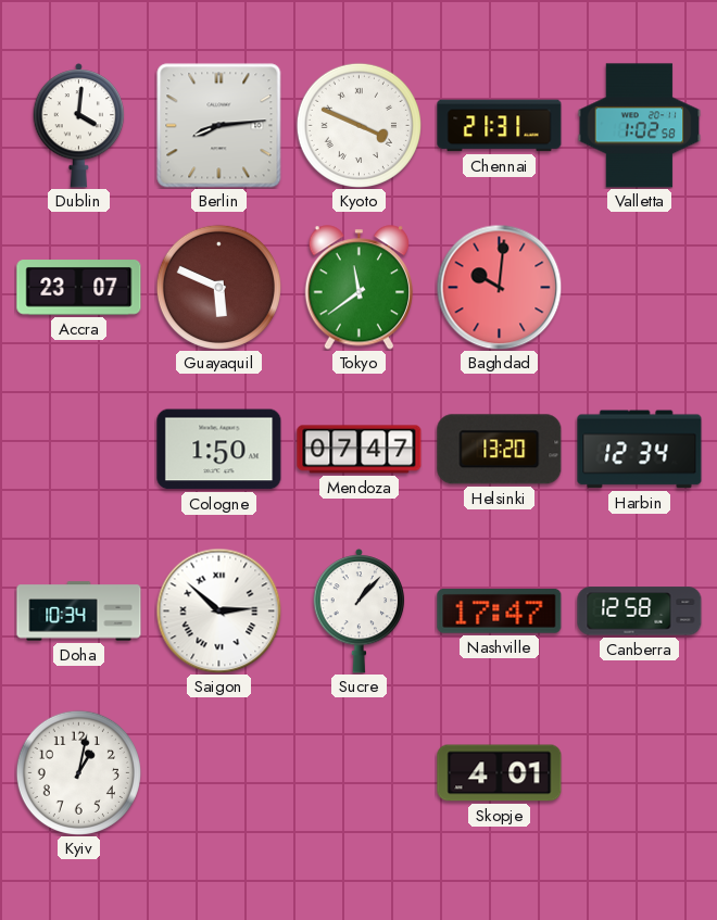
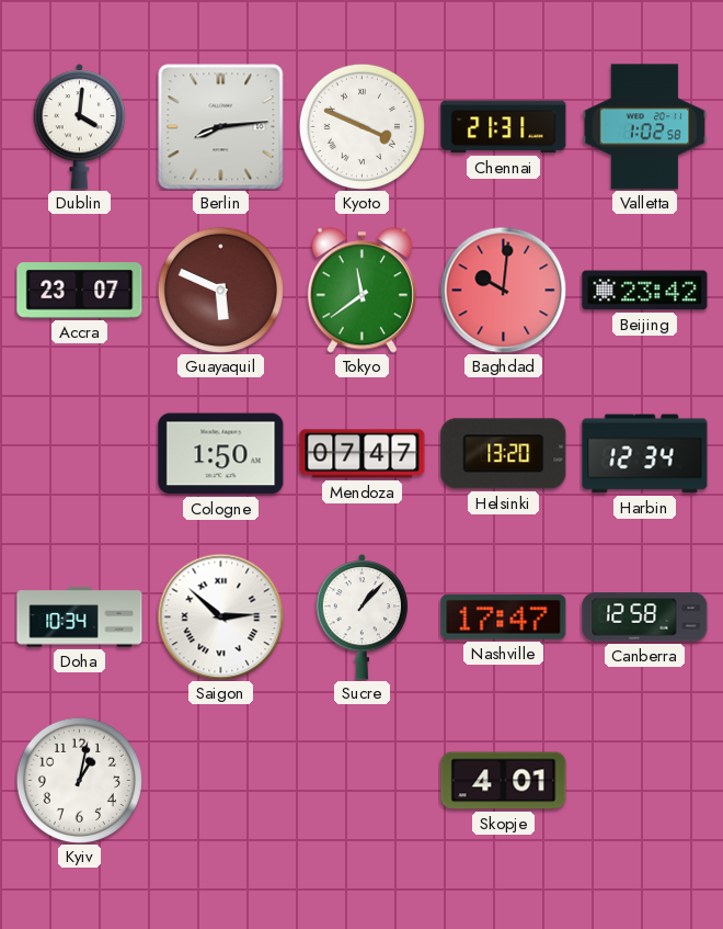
Beijing: none -> 23:42
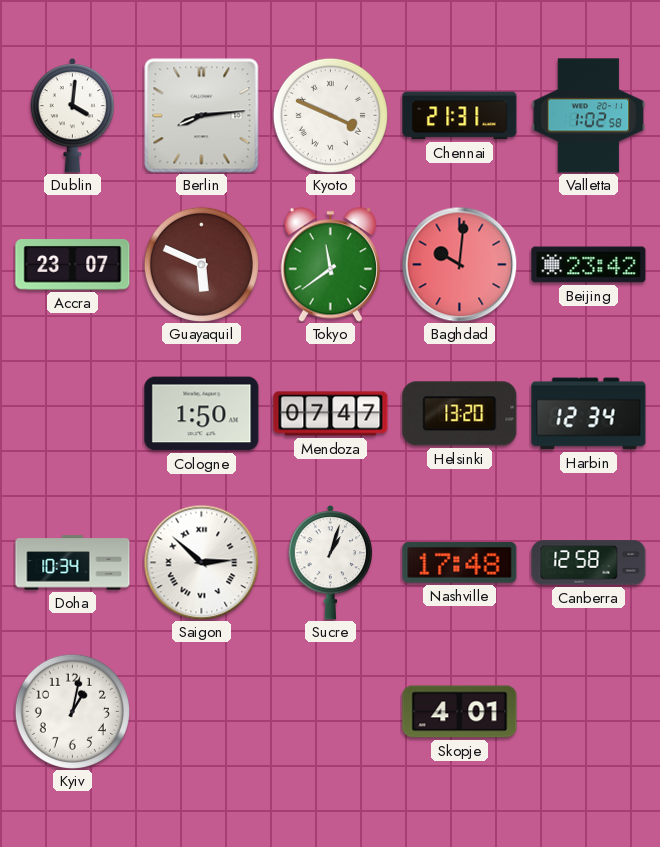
Sucre: 1:07 -> 1:03
Nashville: 17:47 -> 17:48
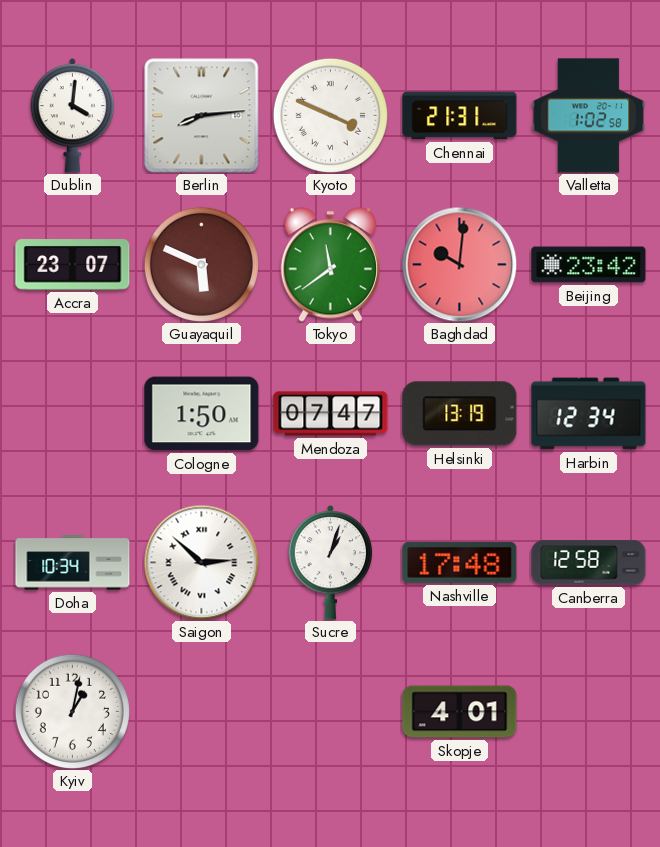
Helsinki: 13:20 -> 13:19
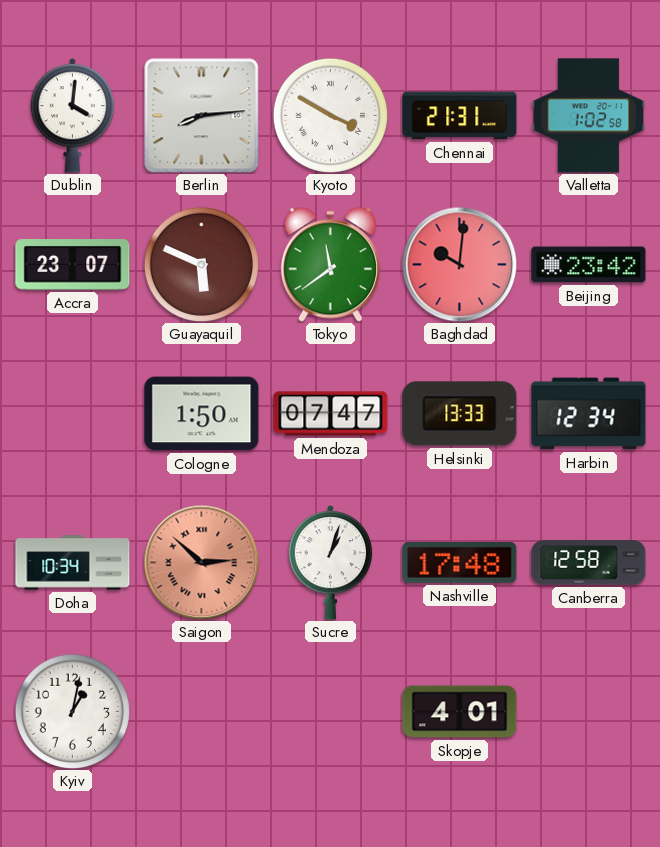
Kyoto: 3:49 -> 3:50
Helsinki: 13:19 -> 13:33
Saigon dial: white -> salmon
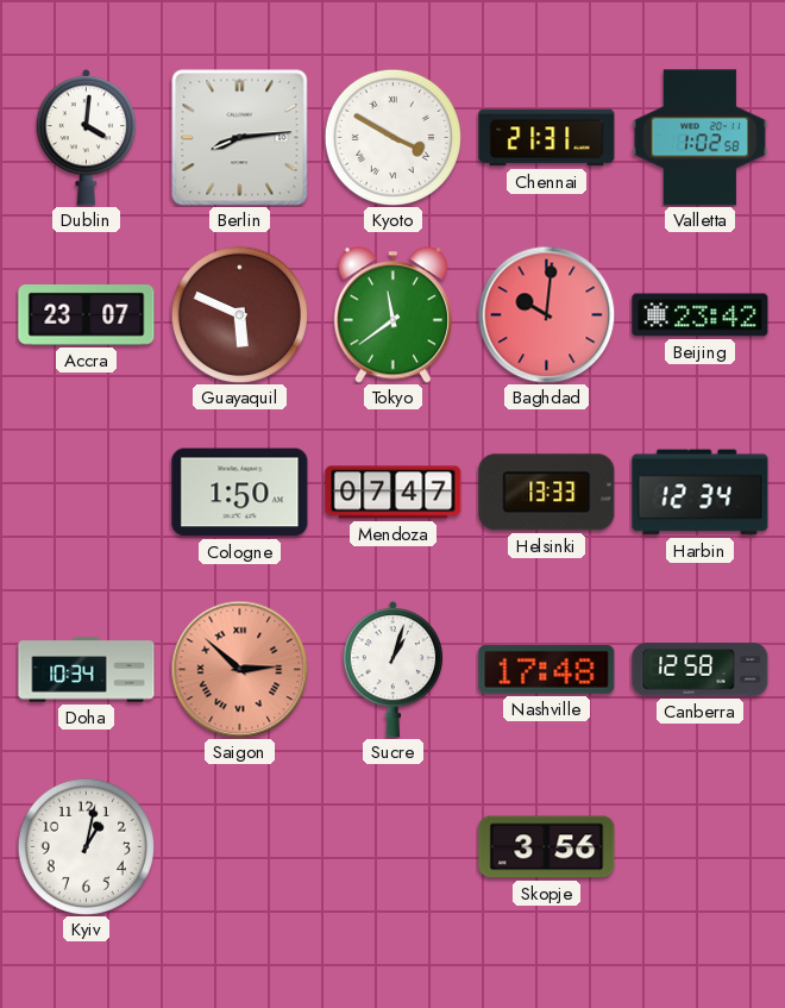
Skopje: 4:01 -> 3:56
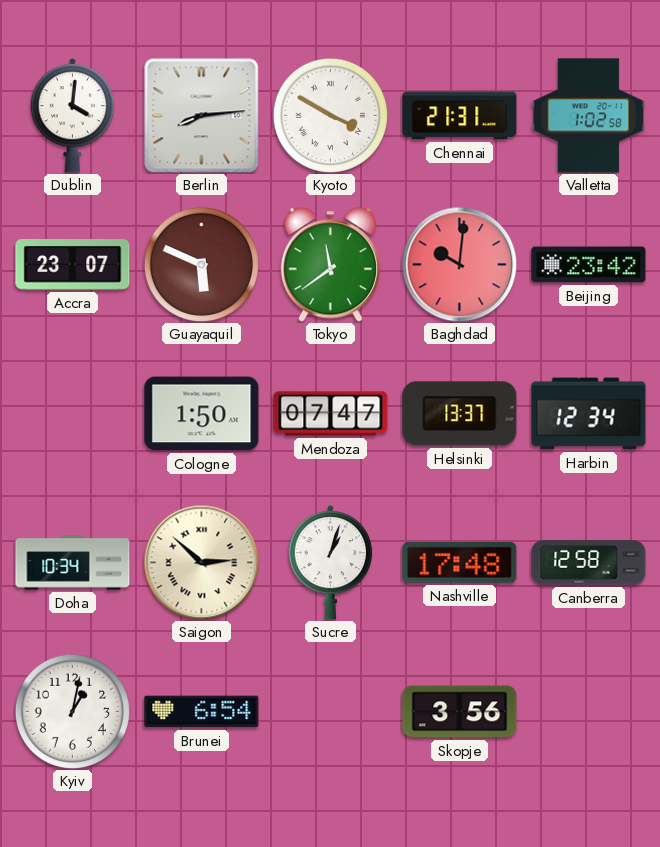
Helsinki: 13:33 -> 13:37
Saigon dial: salmon -> cream
Brunei: none -> 6:54
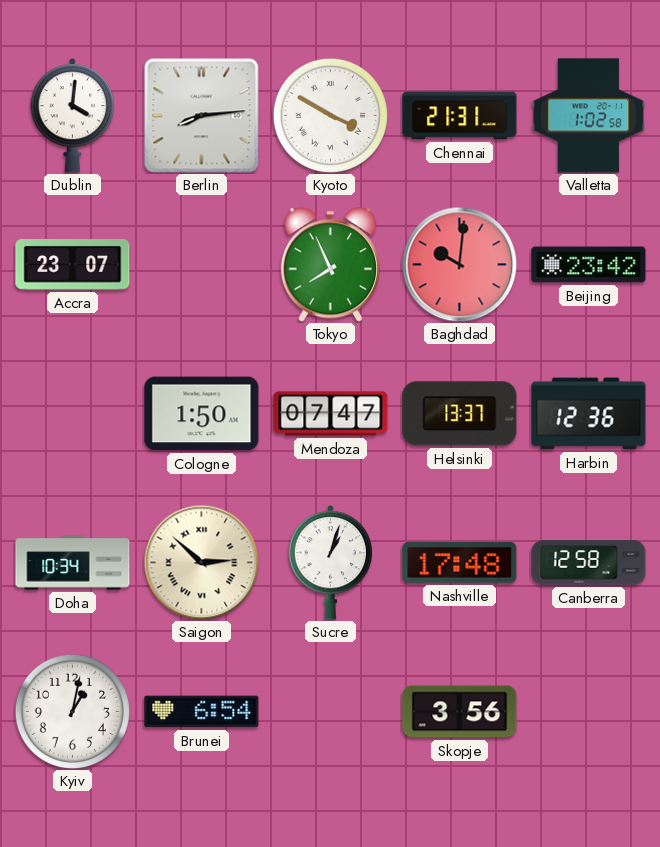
Guayaquil: 5:49 -> none
Tokyo: 11:39 -> 7:56
Harbin: 12:34 -> 12:36
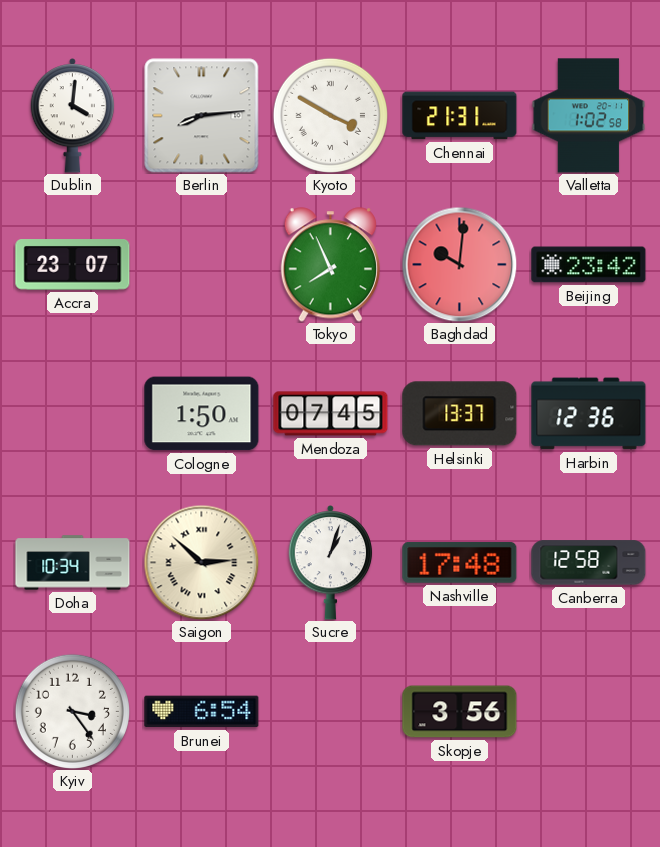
Mendoza: 07:47 -> 07:45
Kyiv: 1:02 -> 3:24
